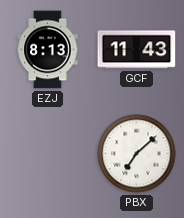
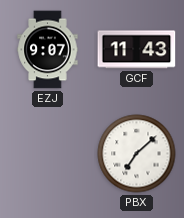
EZJ: 8:13 -> 9:07
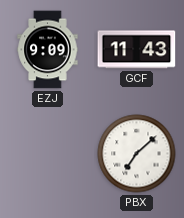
EZJ: 9:07 -> 9:09
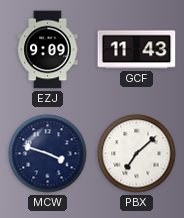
MCW: none -> 3:48
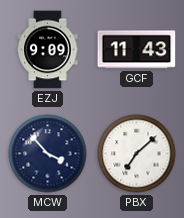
MCW: 3:48 -> 3:53
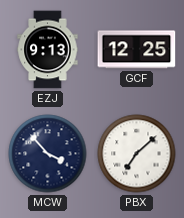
EZJ: 9:09 -> 9:13
GCF: 11:43 -> 12:25
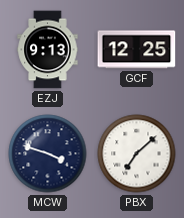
MCW: 3:53 -> 3:48
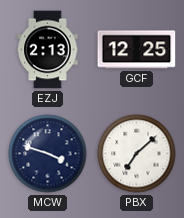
EZJ: 9:13 -> 2:13
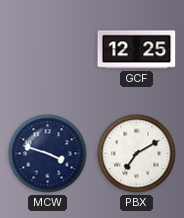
EZJ: 2:13 -> none
PBX: 7:08 -> 7:10
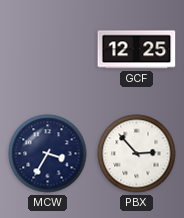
MCW: 3:48 -> 3:35
PBX: 7:10 -> 2:53
